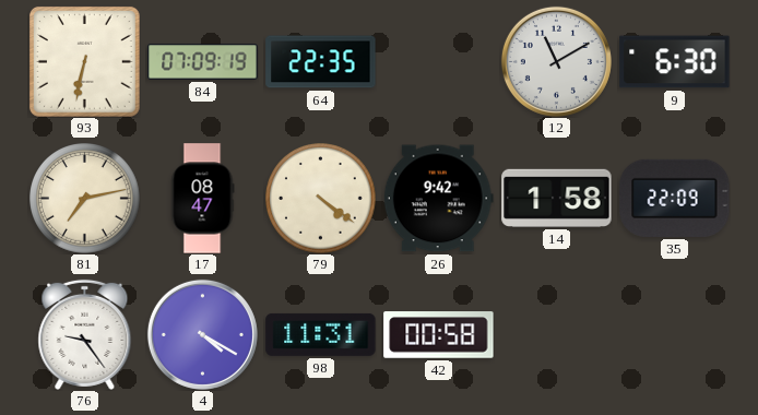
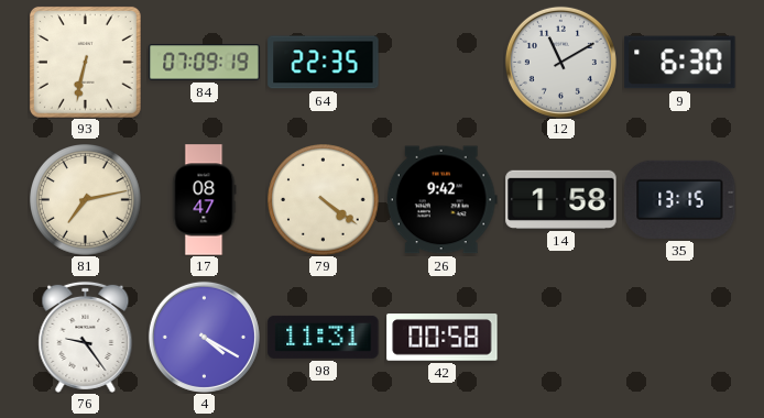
35: 22:09 -> 13:15
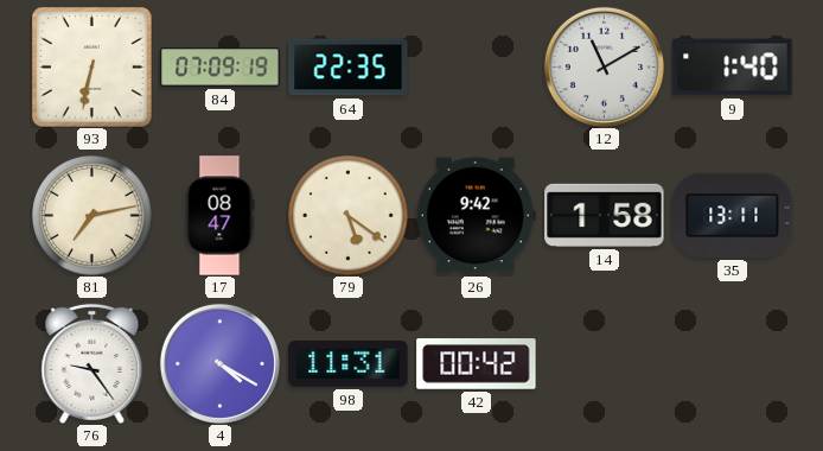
9: 6:30 -> 1:40
79: 4:21 -> 5:21
35: 13:15 -> 13:11
42: 00:58 -> 00:42
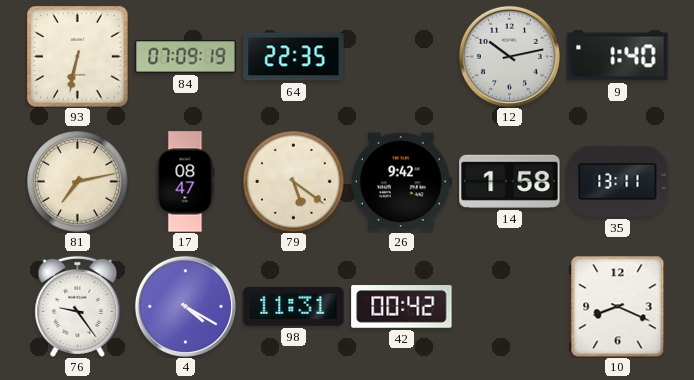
12: 11:10 -> 10:13
10: none -> 8:19
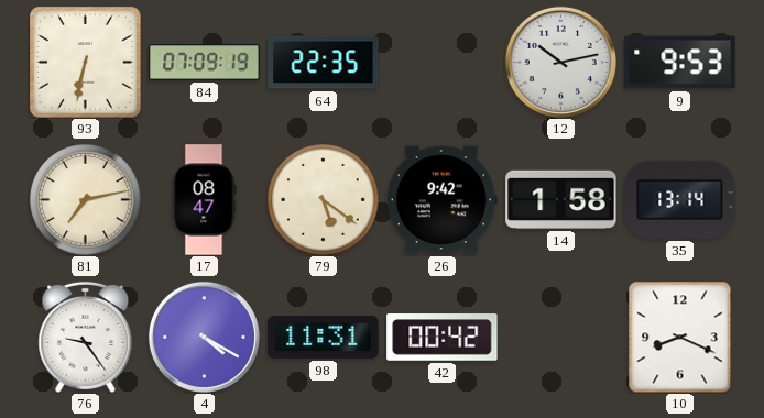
9: 1:40 -> 9:53
35: 13:11 -> 13:14
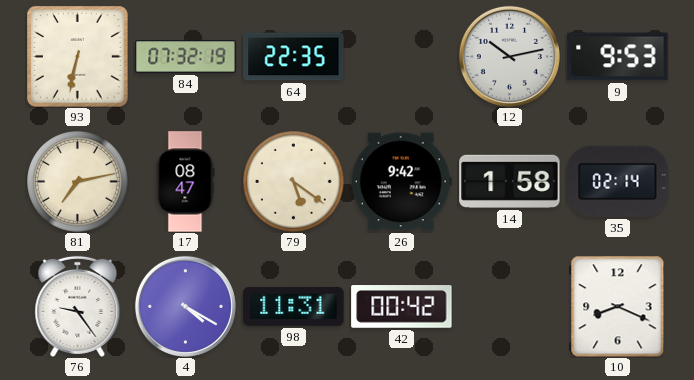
84: 07:09 -> 07:32
35: 13:14 -> 02:14
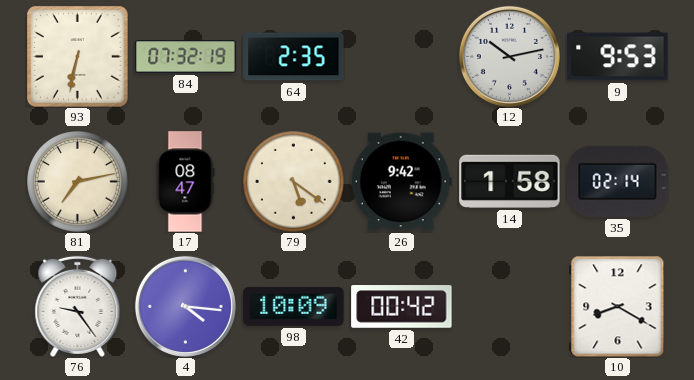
64: 22:35 -> 2:35
4: 4:20 -> 4:16
98: 11:31 -> 10:09
10: 8:19 -> 8:20
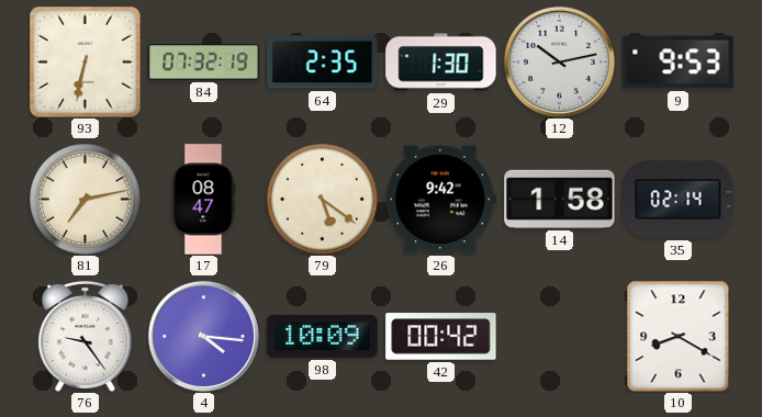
29: none -> 1:30
